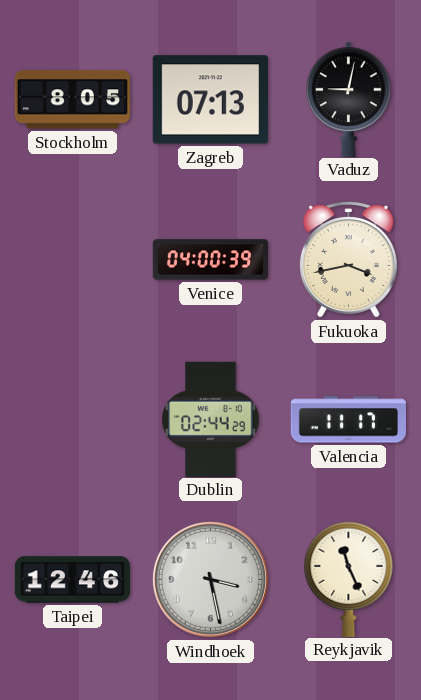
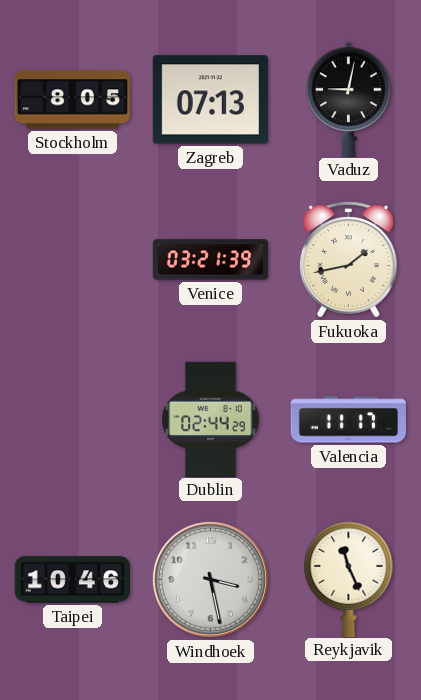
Venice: 04:00 -> 03:21
Fukuoka: 3:43 -> 1:43
Taipei: 12:46 -> 10:46
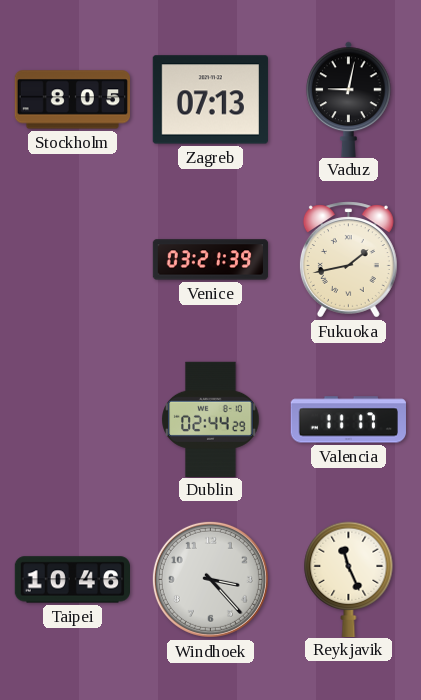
Windhoek: 3:28 -> 3:23
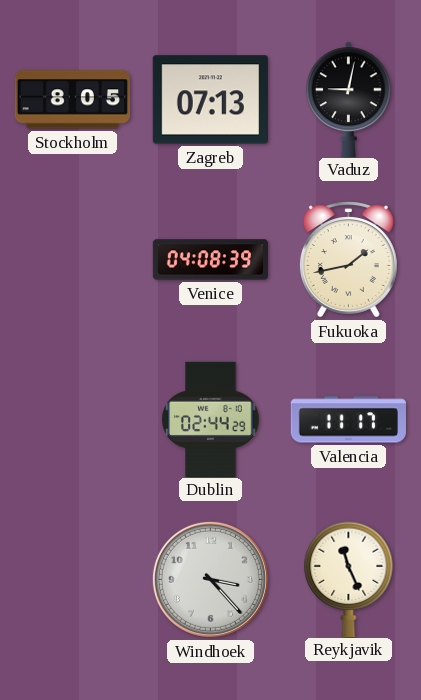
Venice: 03:21 -> 04:08
Taipei: 10:46 -> none
